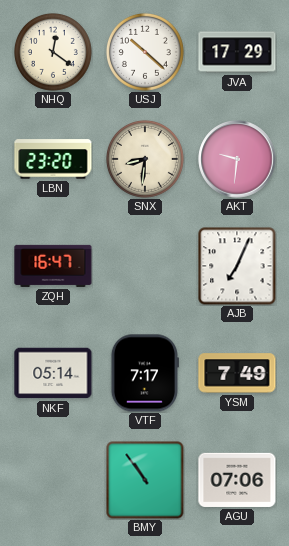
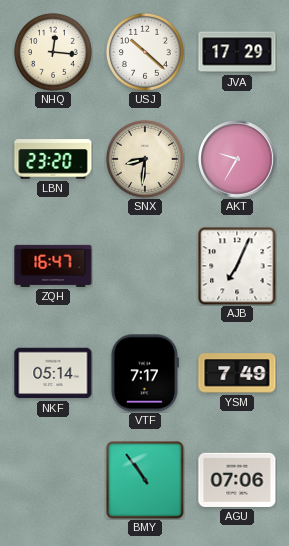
NHQ: 12:21 -> 12:16
AKT: 9:31 -> 9:35
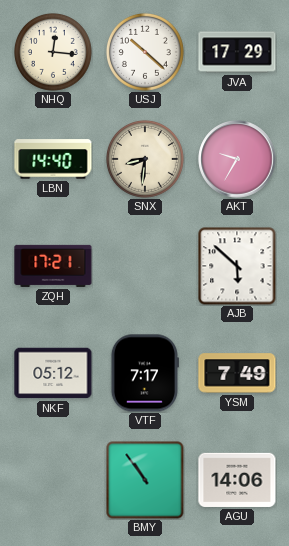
LBN: 23:20 -> 14:40
ZQH: 16:47 -> 17:21
AJB: 7:04 -> 5:52
NKF: 05:14 -> 05:12
AGU: 07:06 -> 14:06
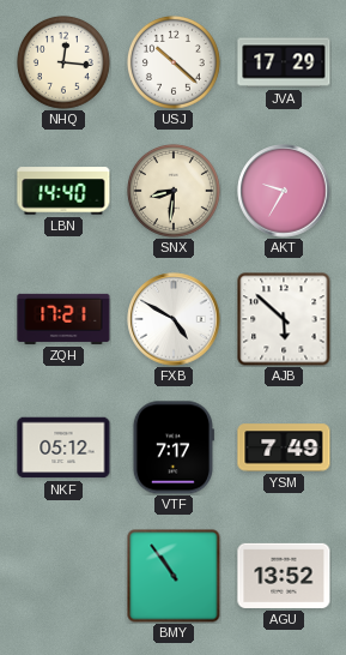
FXB: none -> 4:50
AGU: 14:06 -> 13:52
